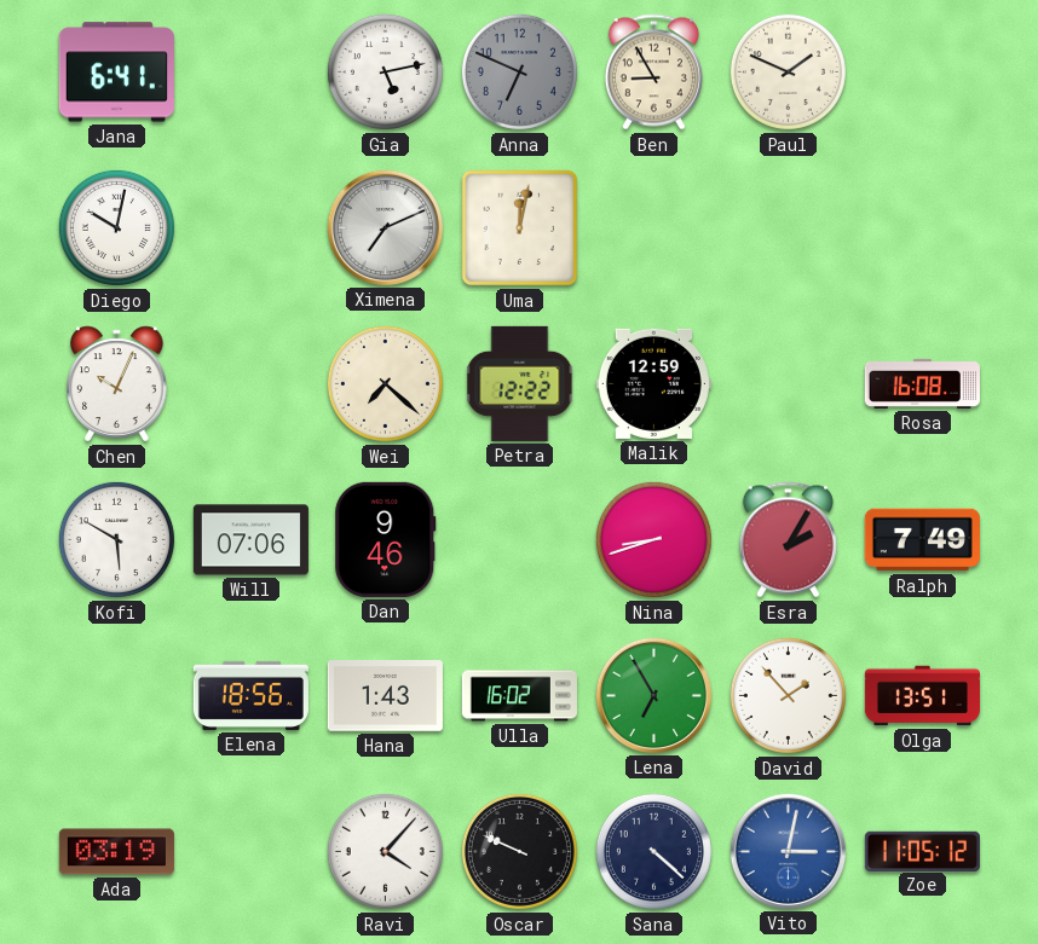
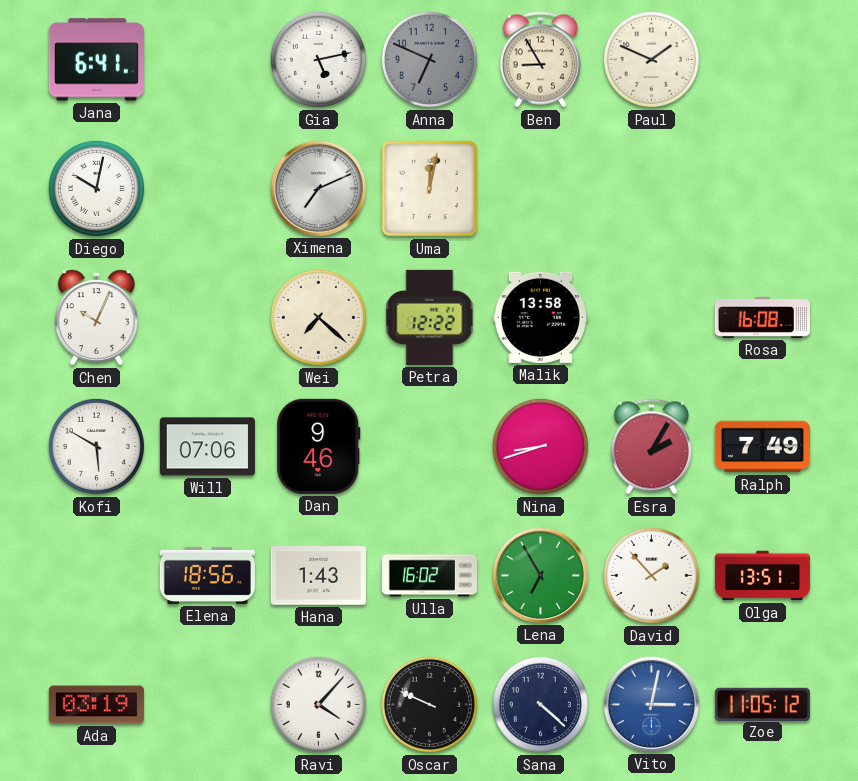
Malik: 12:59 -> 13:58
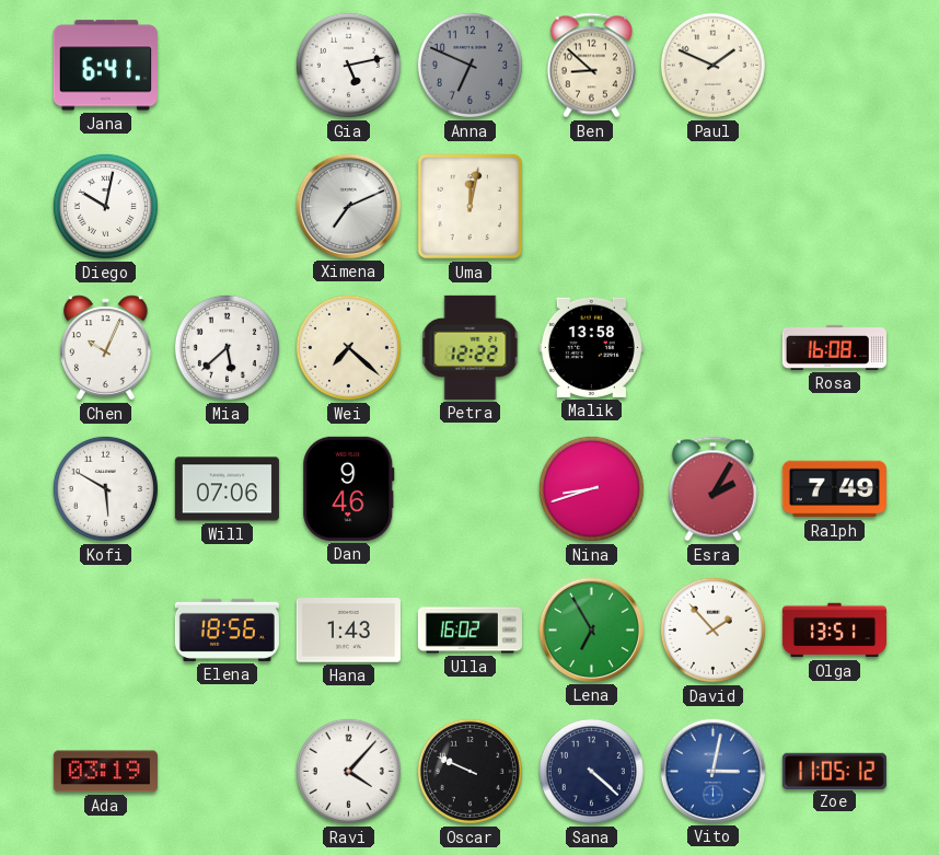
Ben: 8:55 -> 8:52
Mia: none -> 5:38
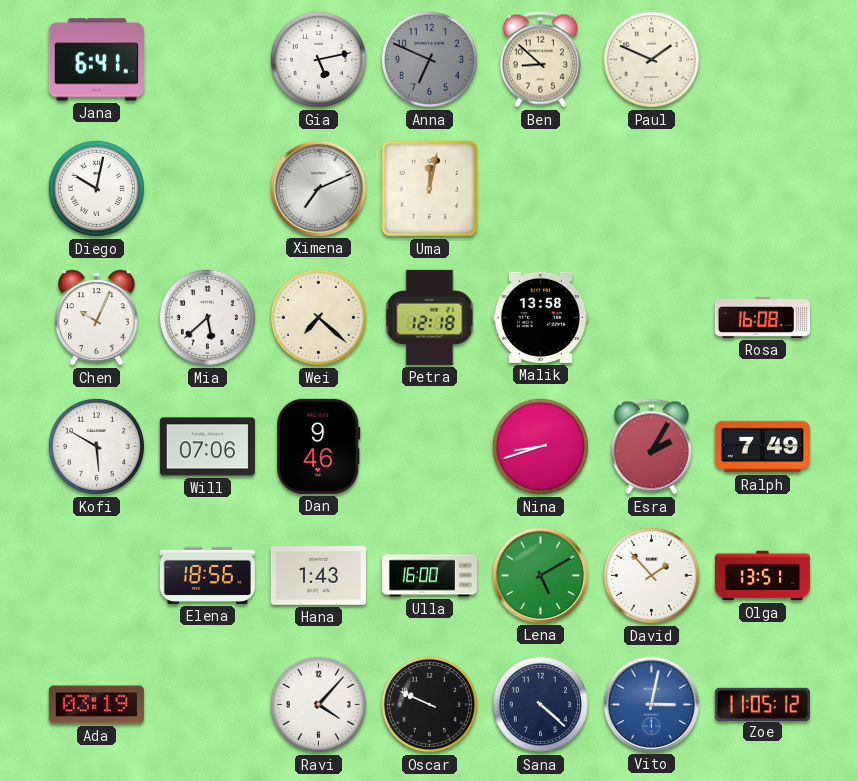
Petra: 12:22 -> 12:18
Ulla: 16:02 -> 16:00
Lena: 6:55 -> 5:10
